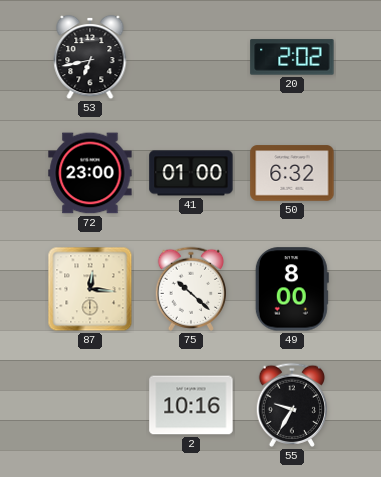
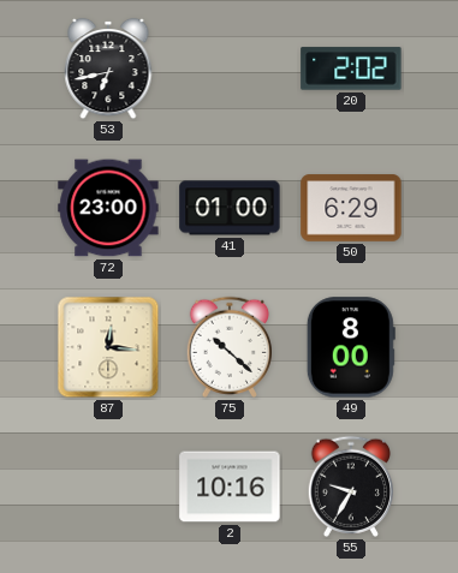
50: 6:32 -> 6:29
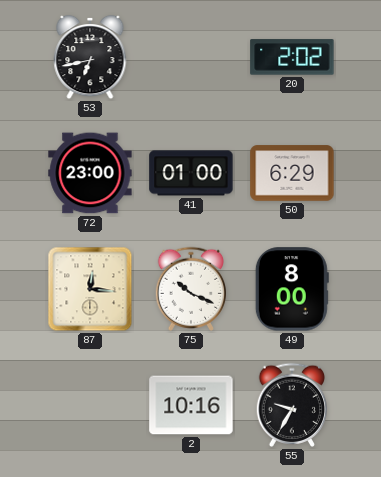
75: 10:22 -> 10:19
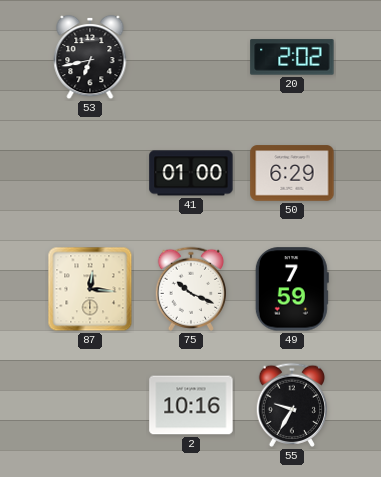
72: 23:00 -> none
49: 8:00 -> 7:59
